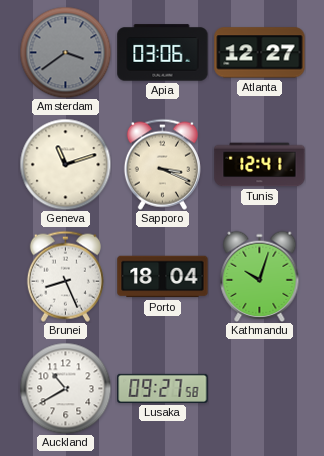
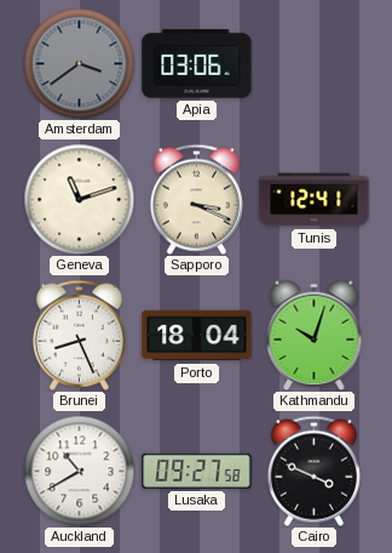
Atlanta: 12:27 -> none
Cairo: none -> 3:49
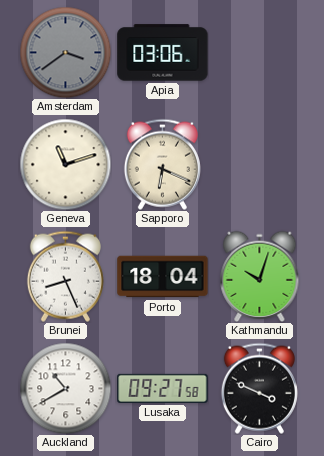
Sapporo: 3:19 -> 6:19
Tunis: 12:41 -> none
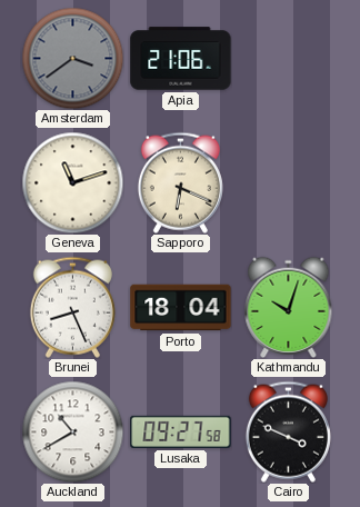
Apia: 03:06 -> 21:06
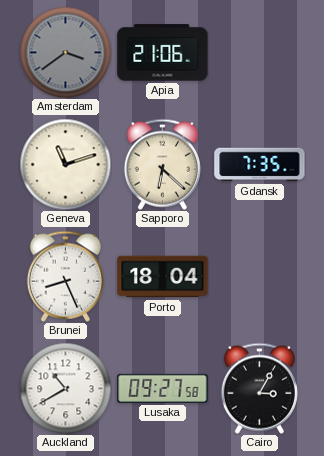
Sapporo: 6:19 -> 6:22
Gdansk: none -> 7:35
Kathmandu: 10:03 -> none
Cairo: 3:49 -> 3:05
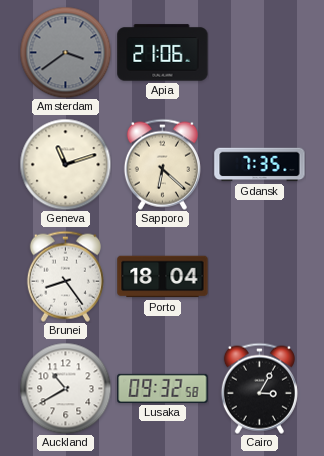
Brunei: 8:26 -> 8:24
Lusaka: 09:27 -> 09:32
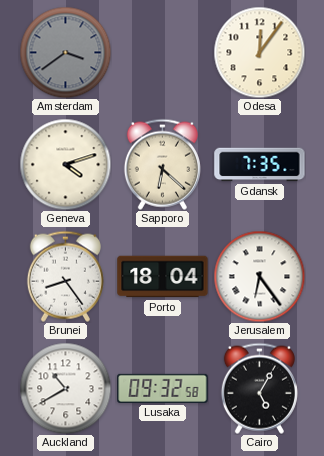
Apia: 21:06 -> none
Odesa: none -> 12:06
Geneva: 11:12 -> 4:12
Jerusalem: none -> 6:24
Cairo: 3:05 -> 5:05
